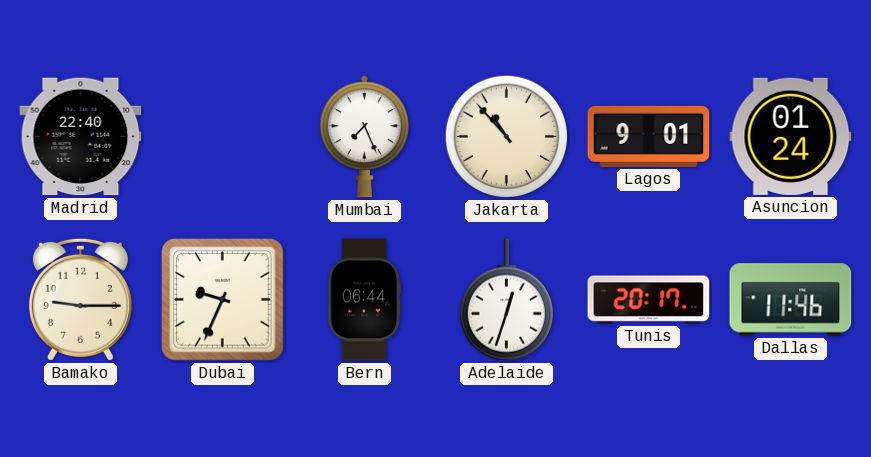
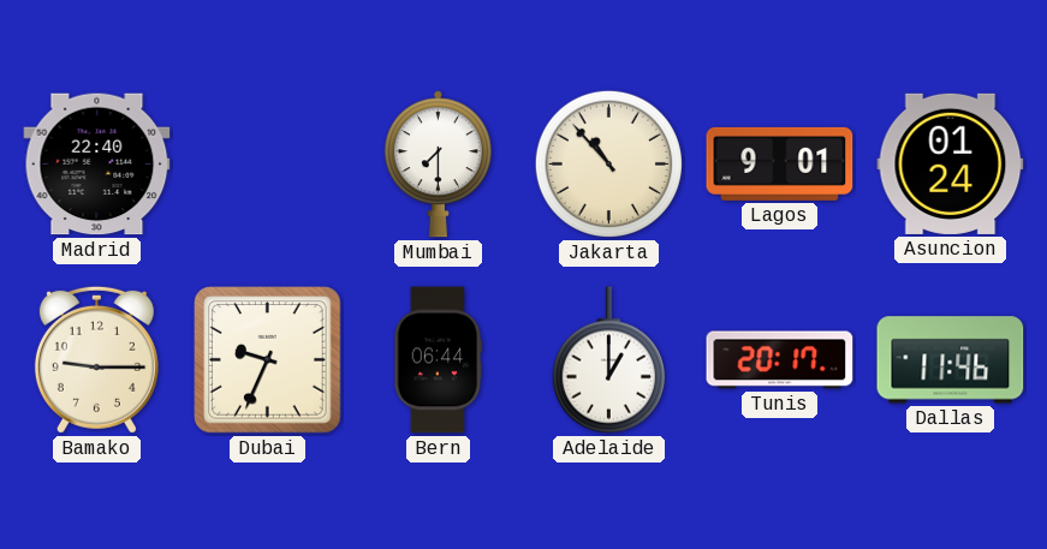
Mumbai: 7:26 -> 7:30
Adelaide: 12:33 -> 1:00
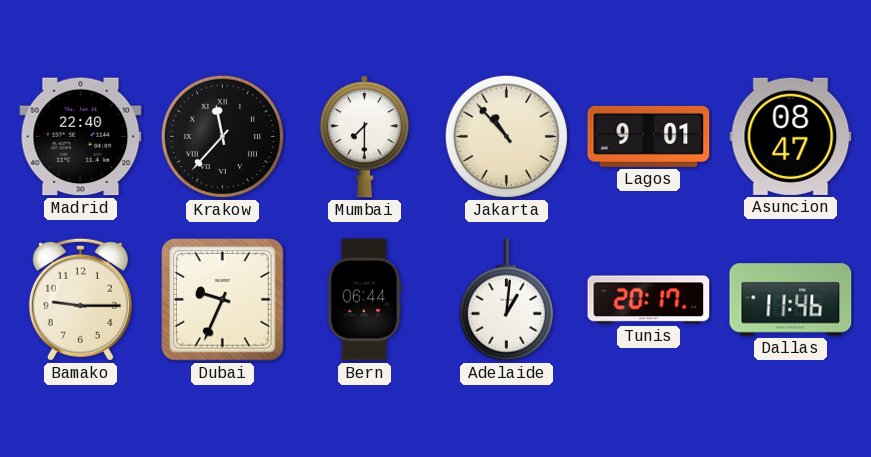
Krakow: none -> 11:37
Asuncion: 01:24 -> 08:47
Adelaide: 1:00 -> 1:01
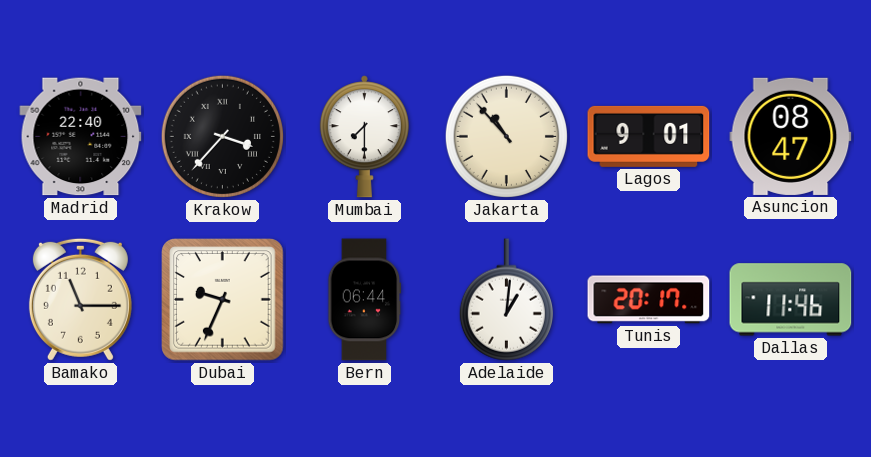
Krakow: 11:37 -> 3:37
Bamako: 9:15 -> 11:15
